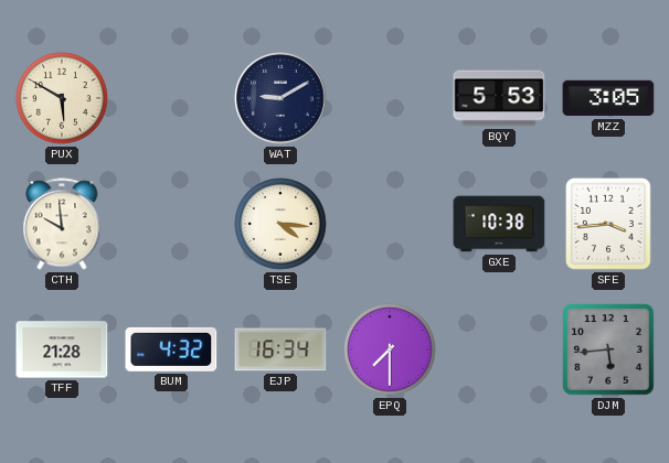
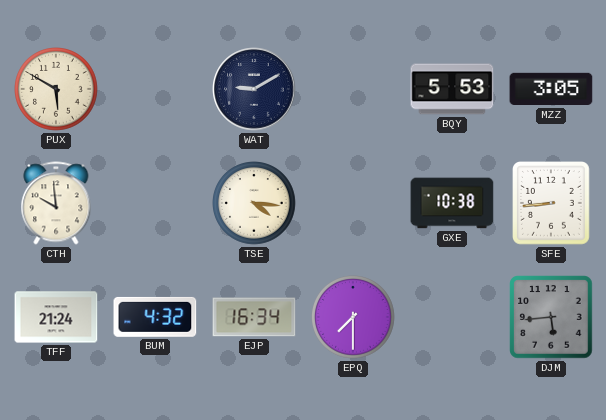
SFE: 3:44 -> 8:44
TFF: 21:28 -> 21:24
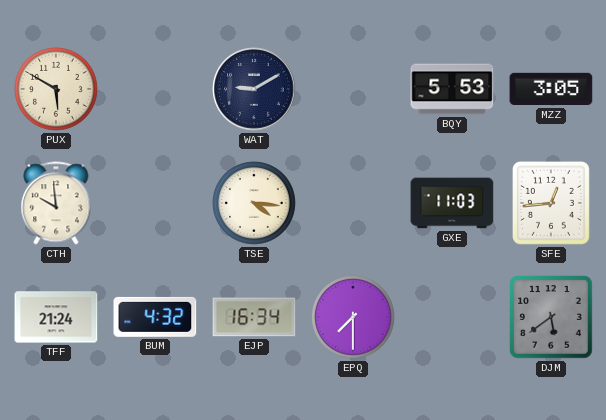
GXE: 10:38 -> 11:03
SFE: 8:44 -> 12:44
DJM: 5:44 -> 5:39
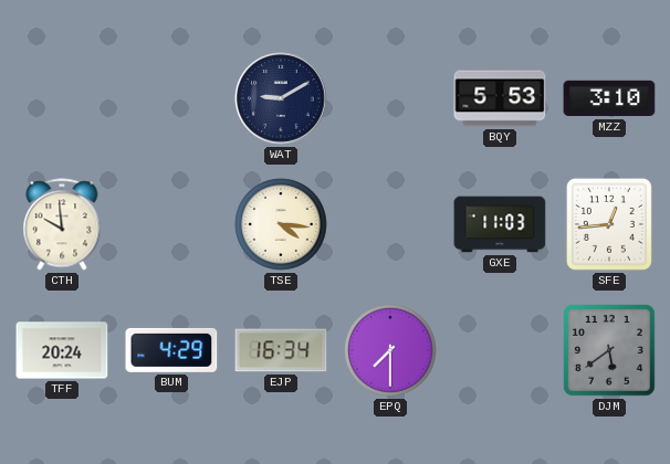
PUX: 5:50 -> none
MZZ: 3:05 -> 3:10
TFF: 21:24 -> 20:24
BUM: 4:32 -> 4:29
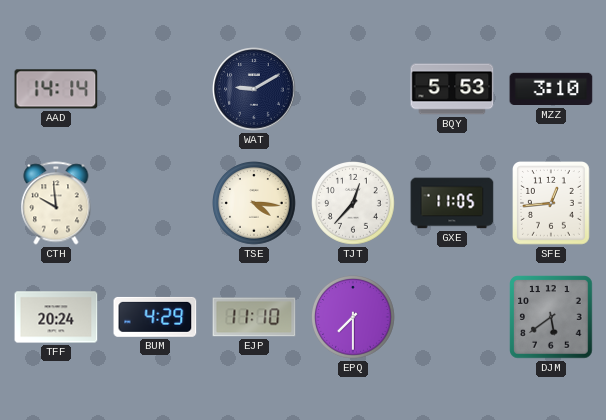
AAD: none -> 14:14
TJT: none -> 12:37
GXE: 11:03 -> 11:05
EJP: 16:34 -> 11:10
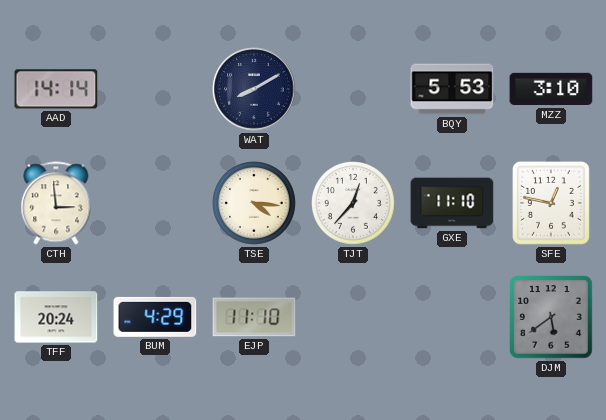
WAT: 9:10 -> 8:10
CTH: 9:59 -> 2:59
GXE: 11:05 -> 11:10
SFE: 12:44 -> 12:47
EPQ: 7:30 -> none
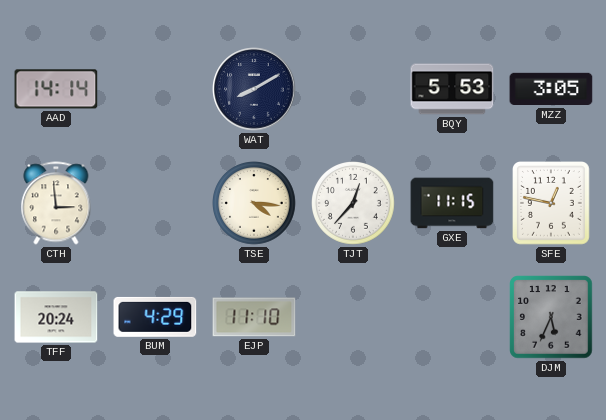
MZZ: 3:10 -> 3:05
GXE: 11:10 -> 11:15
DJM: 5:39 -> 5:34
